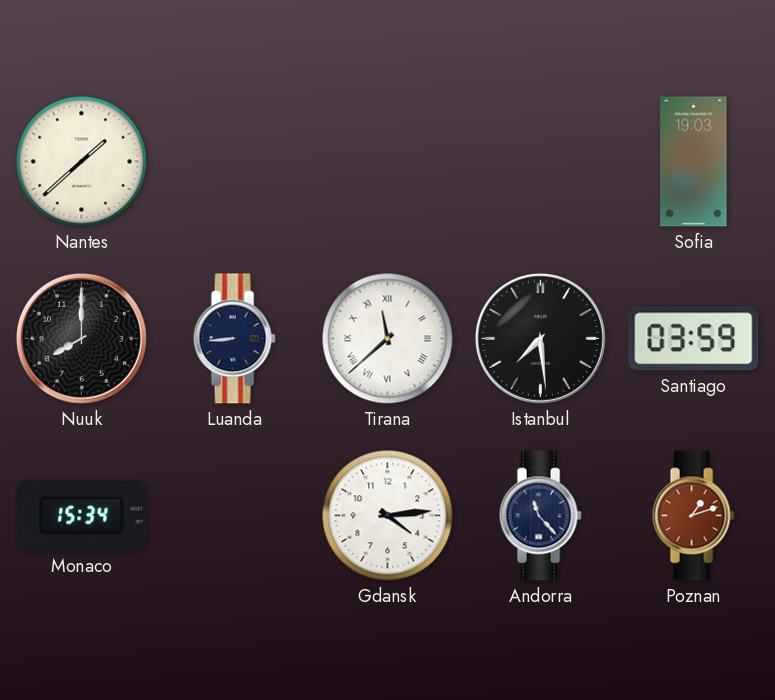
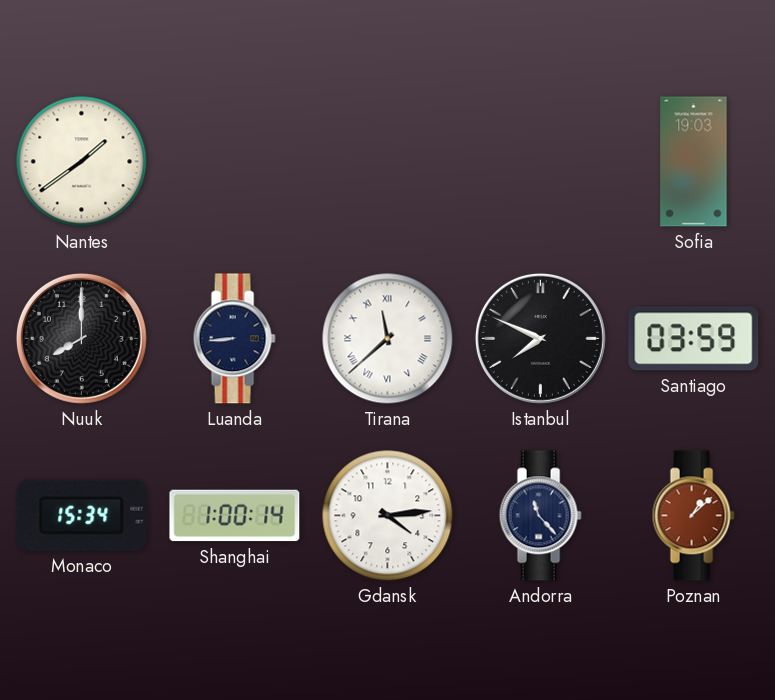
Nantes: 1:38 -> 1:39
Istanbul: 7:29 -> 7:49
Shanghai: none -> 1:00
Poznan: 1:12 -> 1:08
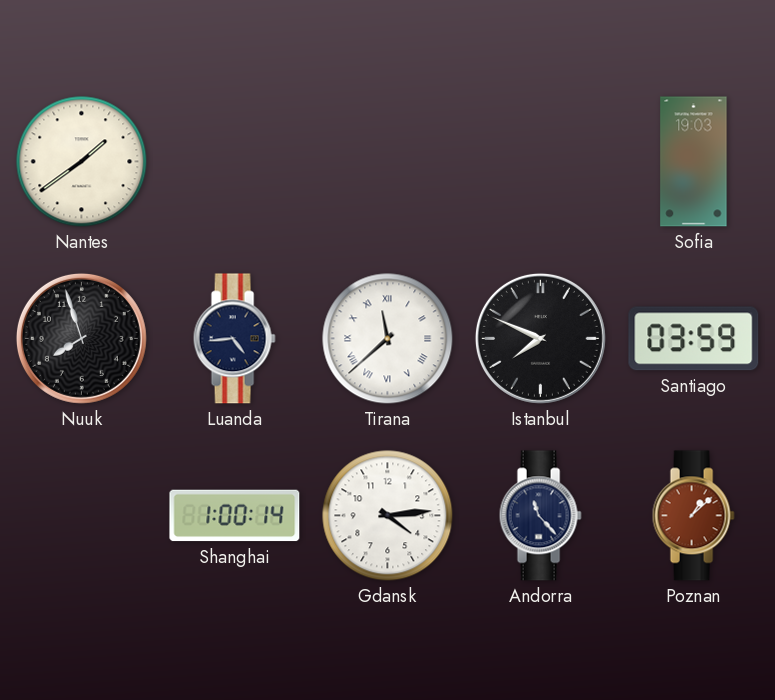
Nuuk: 8:00 -> 7:57
Luanda: 8:44 -> 4:44
Monaco: 15:34 -> none
